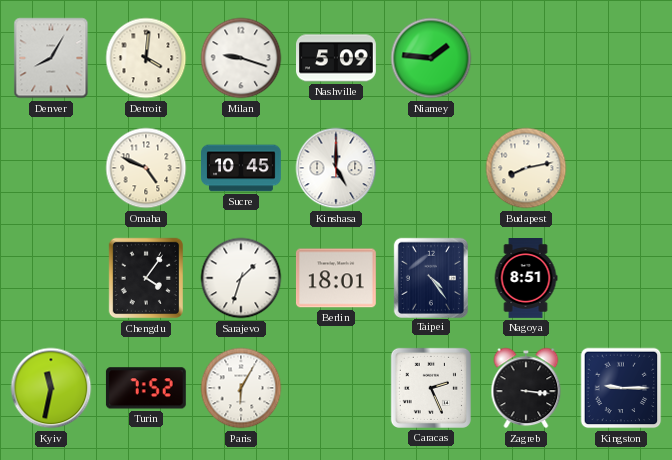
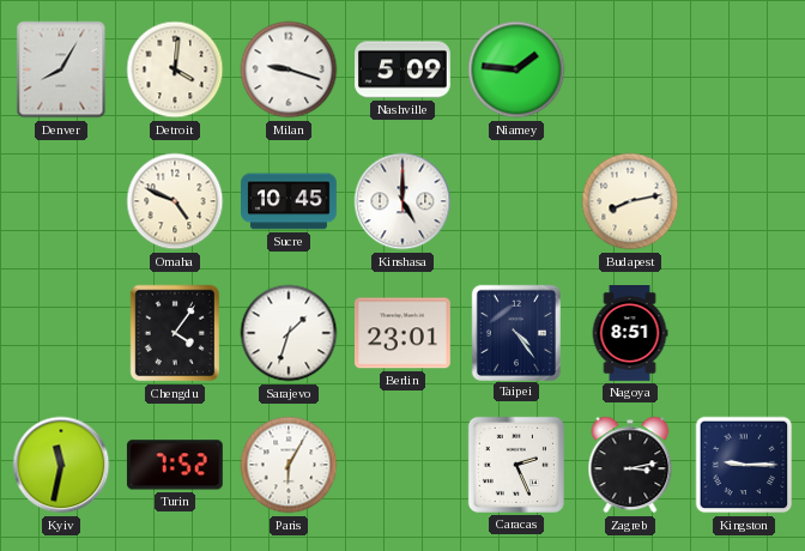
Berlin: 18:01 -> 23:01
Zagreb: 3:16 -> 3:13
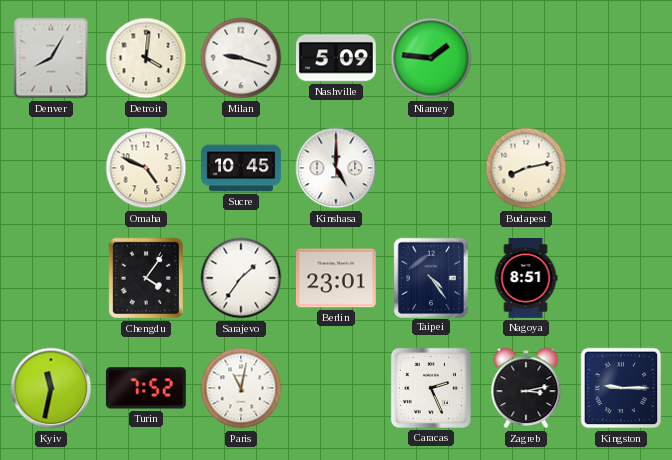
Sarajevo: 1:33 -> 1:36
Paris: 6:05 -> 11:02
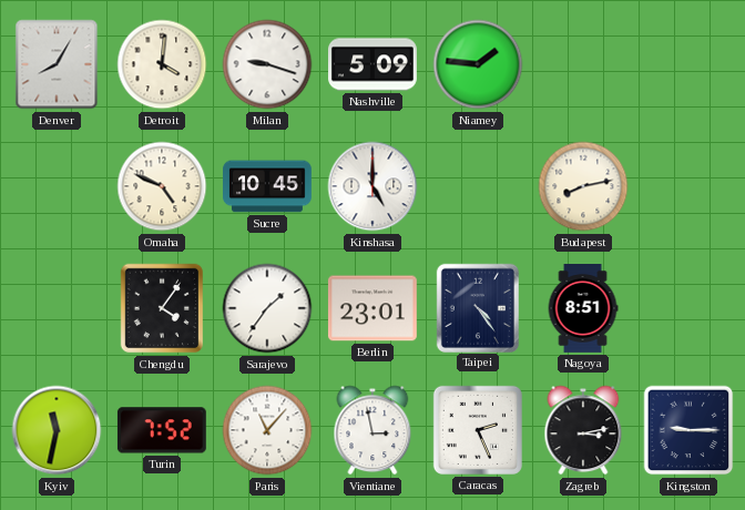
Paris: 11:02 -> 11:07
Vientiane: none -> 2:58
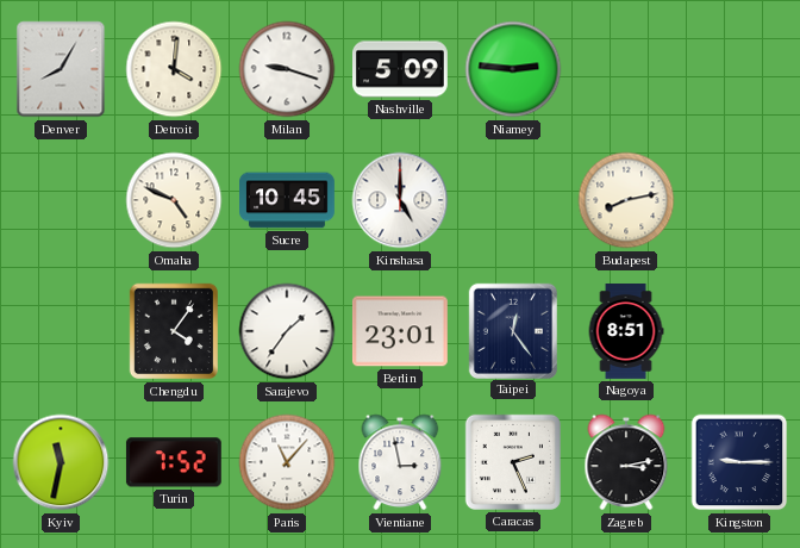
Niamey: 1:46 -> 2:46
Taipei: 4:24 -> 12:24
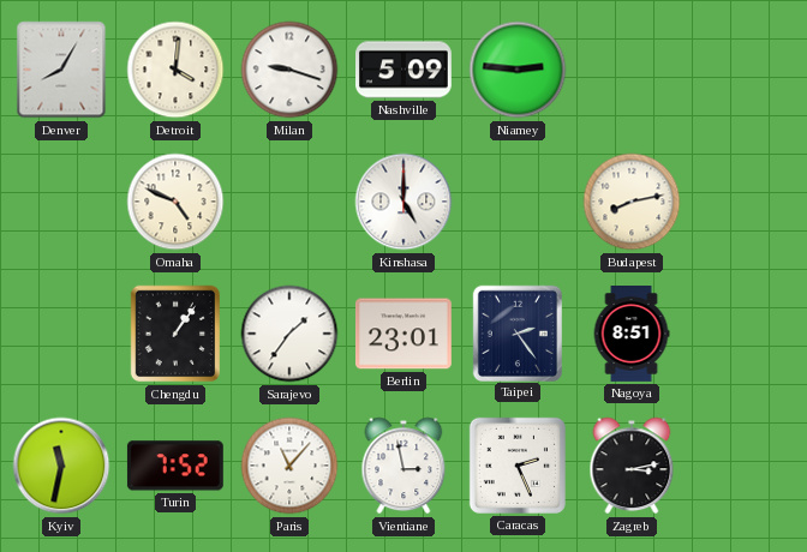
Sucre: 10:45 -> none
Chengdu: 4:06 -> 1:06
Taipei: 12:24 -> 2:24
Kingston: 9:15 -> none
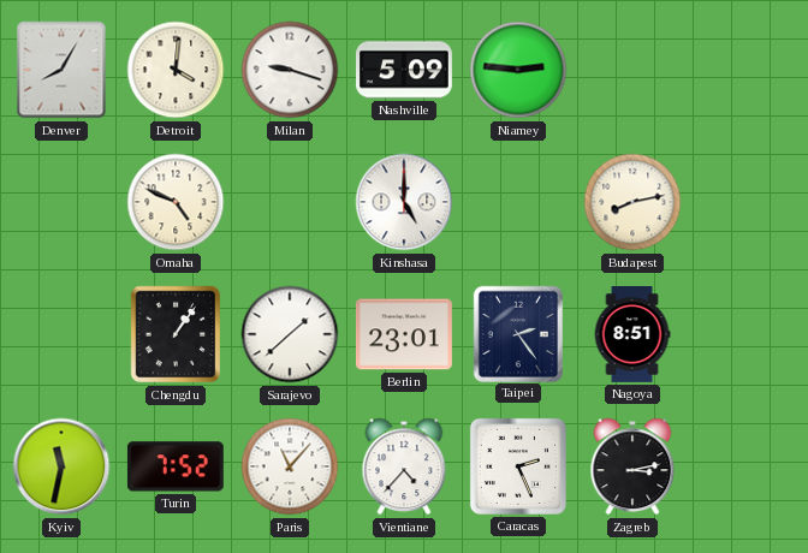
Sarajevo: 1:36 -> 1:38
Vientiane: 2:58 -> 4:37
